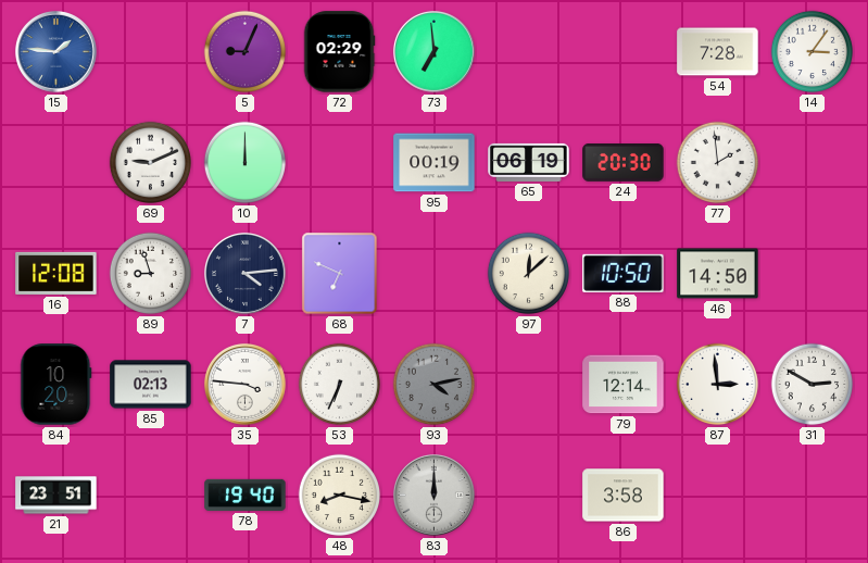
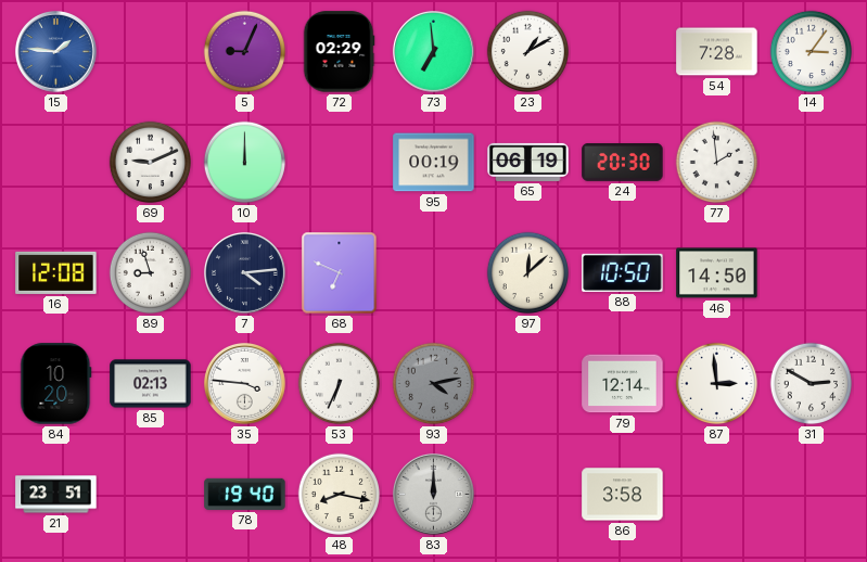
23: none -> 1:10
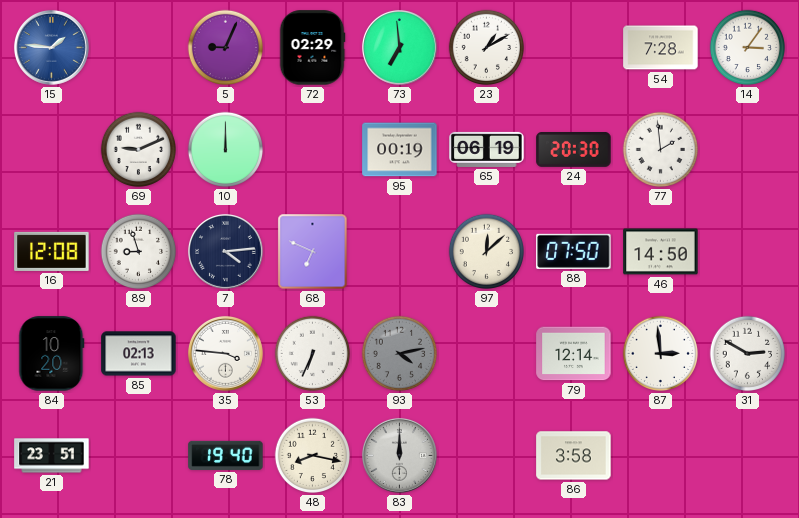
88: 10:50 -> 07:50
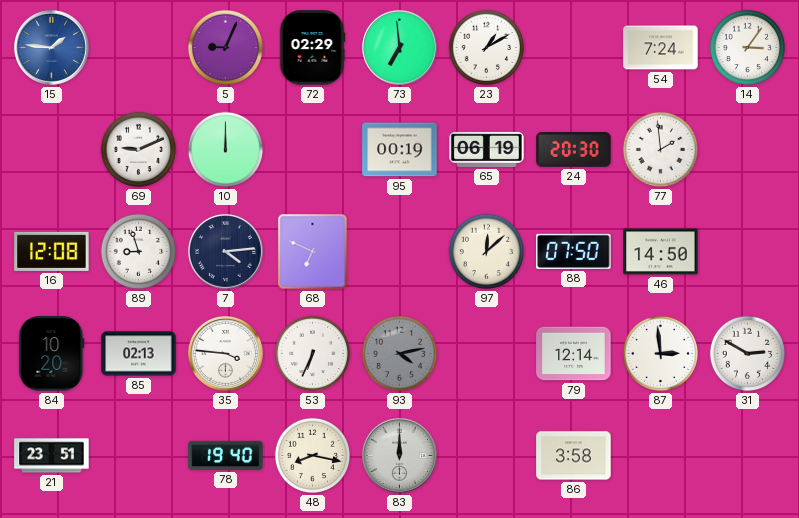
54: 7:28 -> 7:24
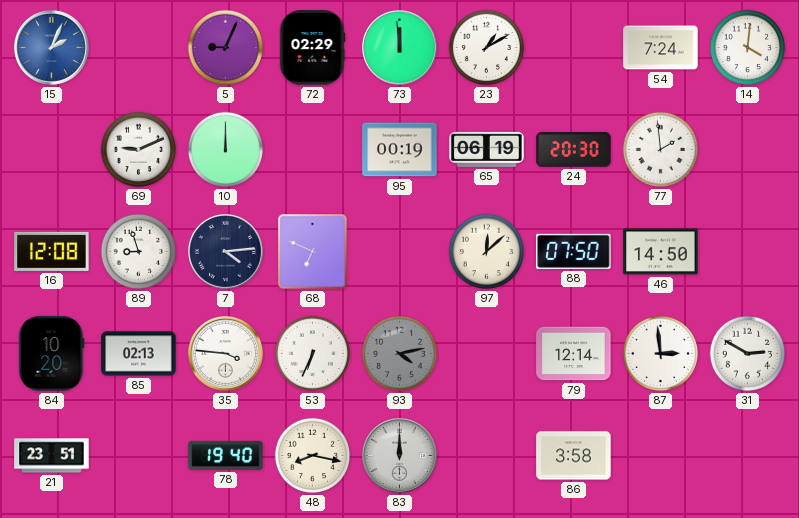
15: 1:46 -> 2:04
73: 6:59 -> 11:59
14: 3:06 -> 4:01
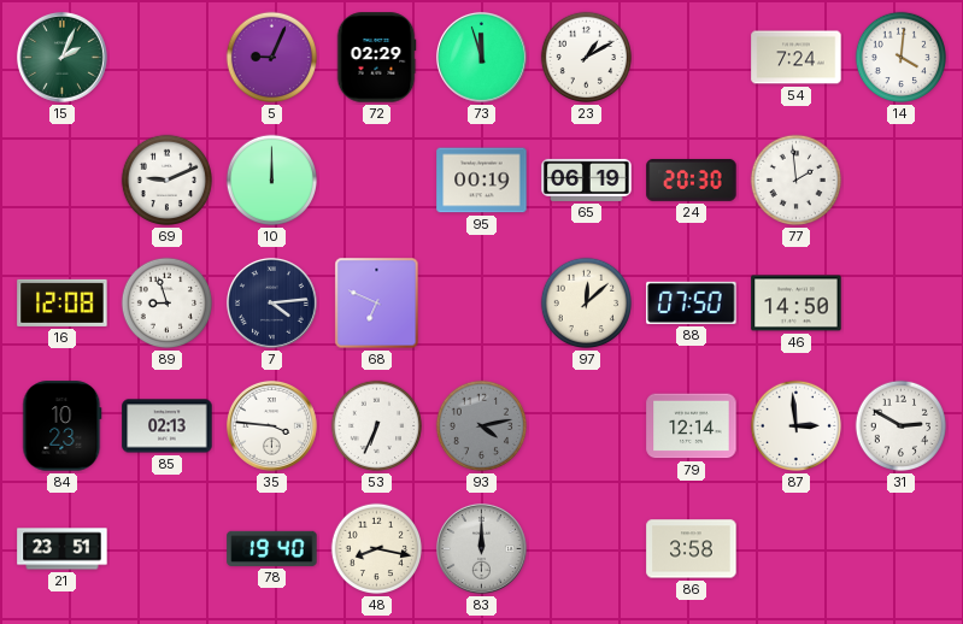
15 dial: blue -> green
73: 11:59 -> 11:57
84: 10:20 -> 10:23
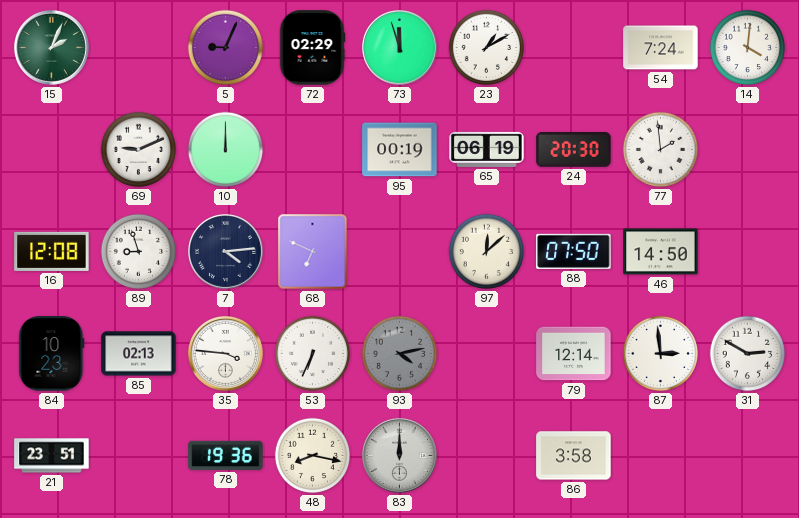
78: 19:40 -> 19:36
